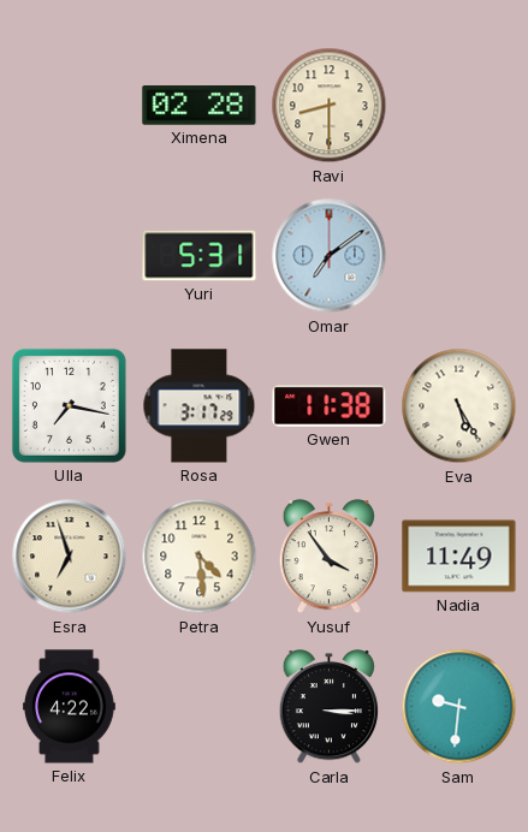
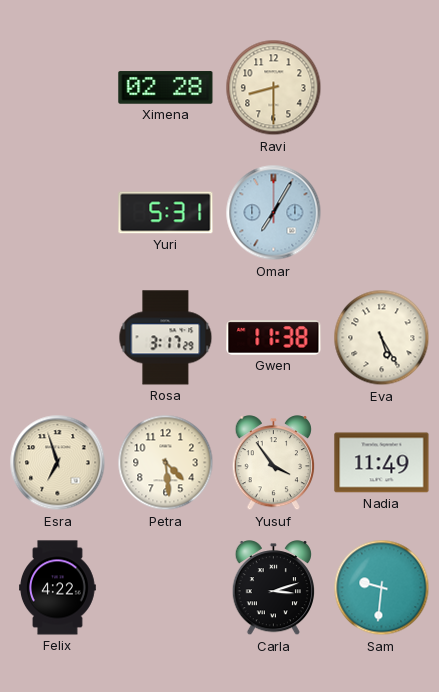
Omar: 7:09 -> 7:05
Ulla: 7:17 -> none
Carla: 3:15 -> 3:12
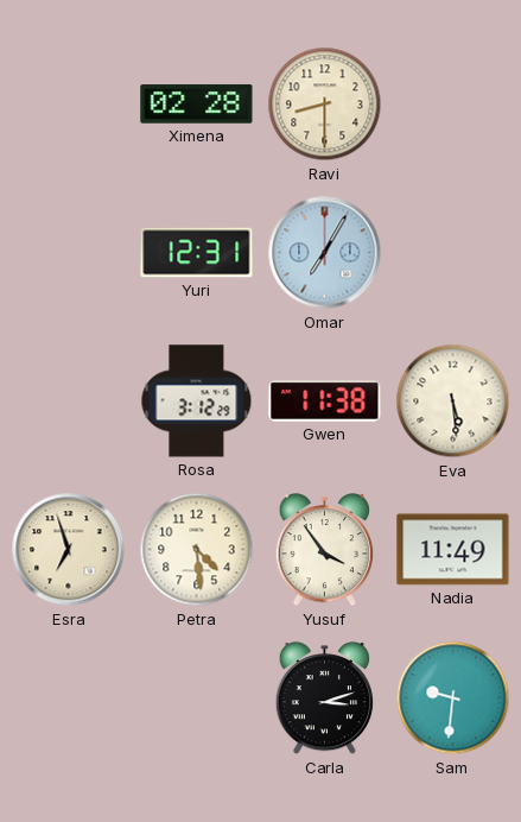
Yuri: 5:31 -> 12:31
Rosa: 3:17 -> 3:12
Eva: 5:25 -> 5:29
Felix: 4:22 -> none
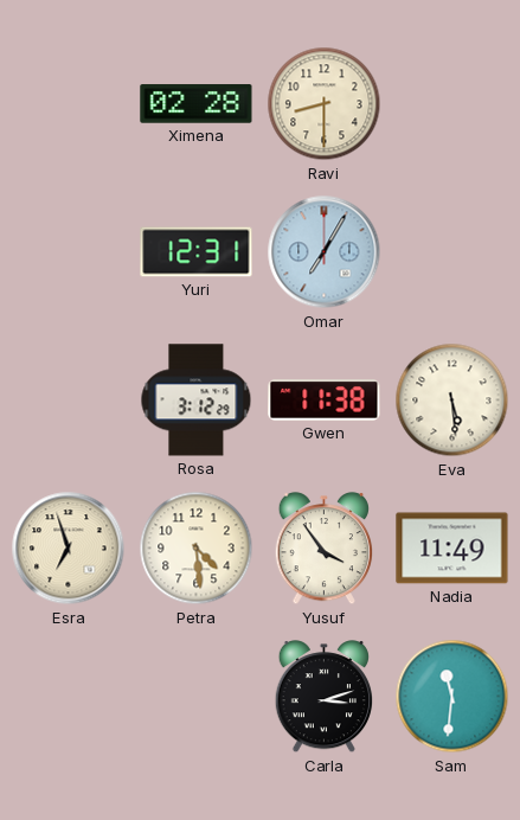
Sam: 9:31 -> 11:31
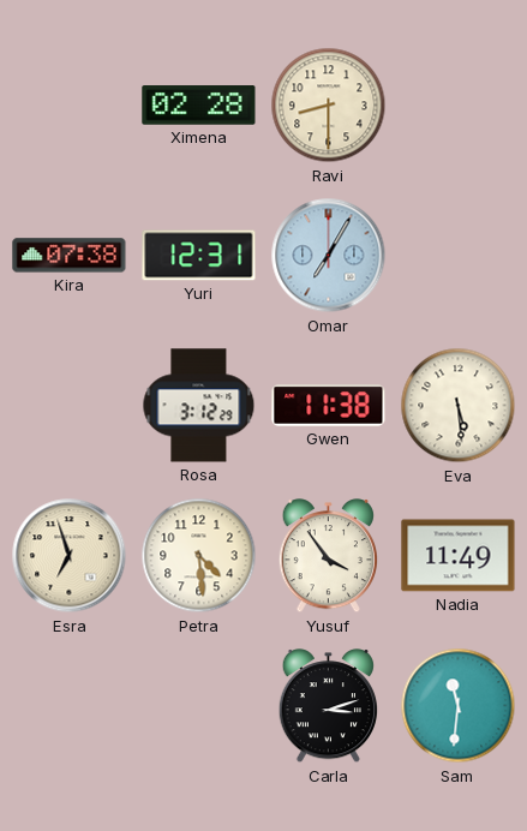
Kira: none -> 07:38
